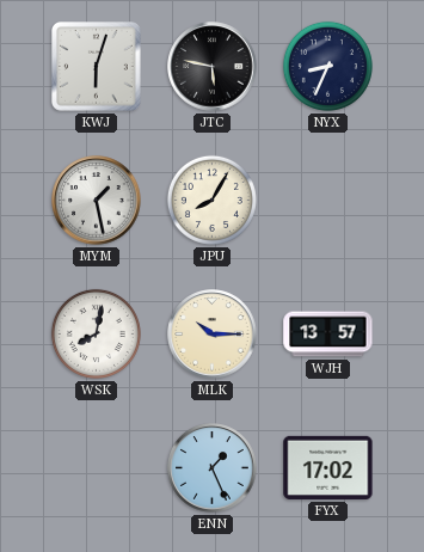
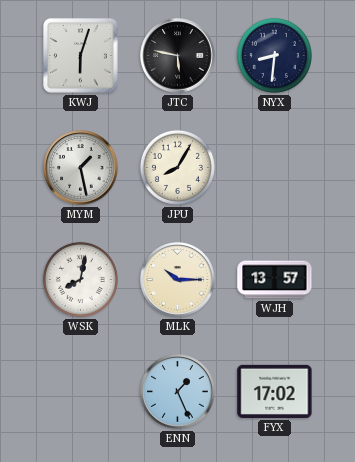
NYX: 8:34 -> 8:31
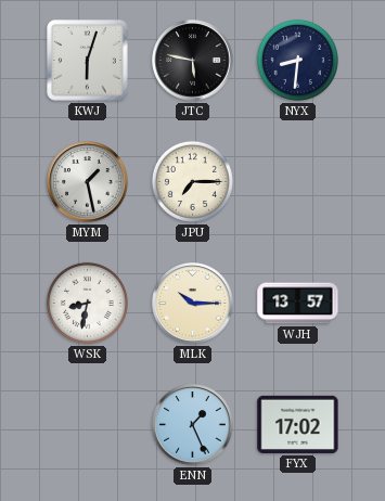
JPU: 8:05 -> 7:15
WSK: 8:02 -> 8:32
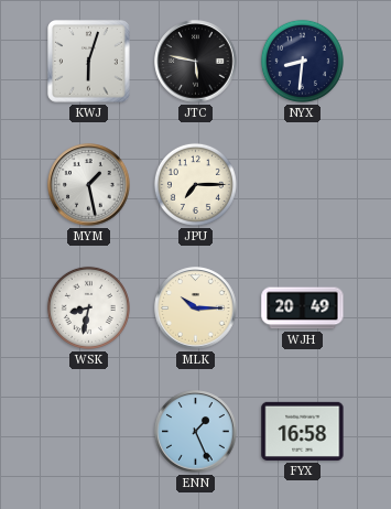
WJH: 13:57 -> 20:49
FYX: 17:02 -> 16:58
